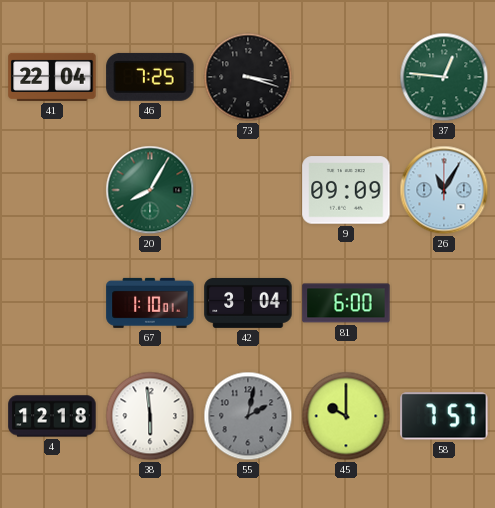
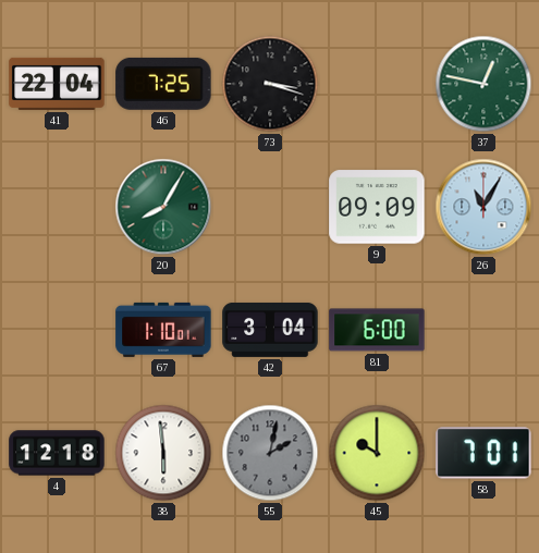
37: 12:46 -> 12:47
58: 7:57 -> 7:01
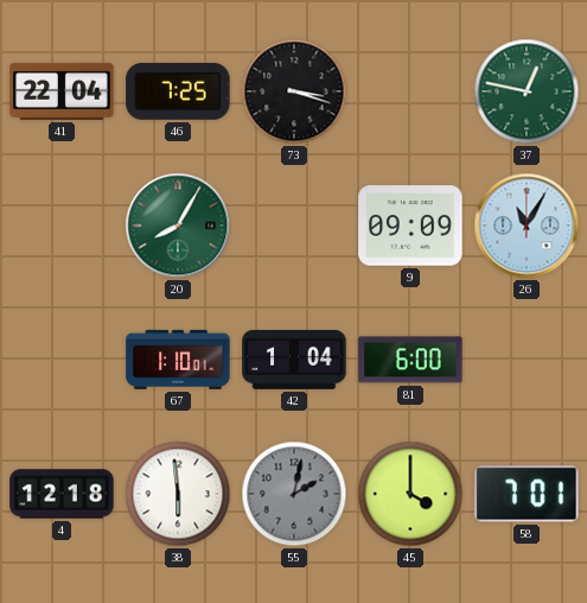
42: 3:04 -> 1:04
45: 10:00 -> 4:00
